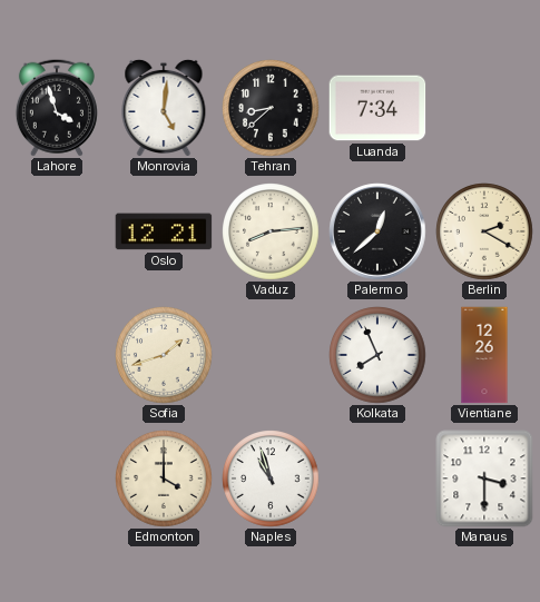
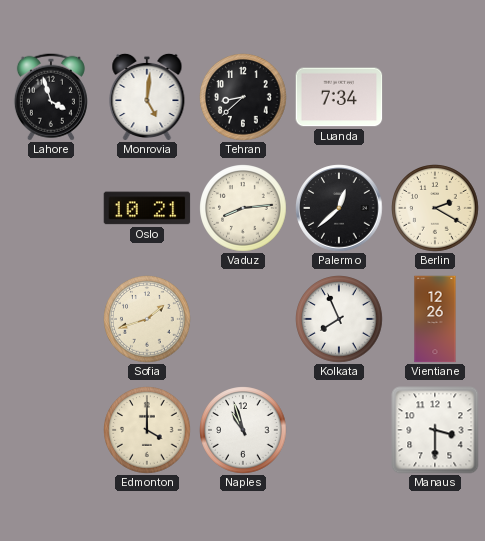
Oslo: 12:21 -> 10:21
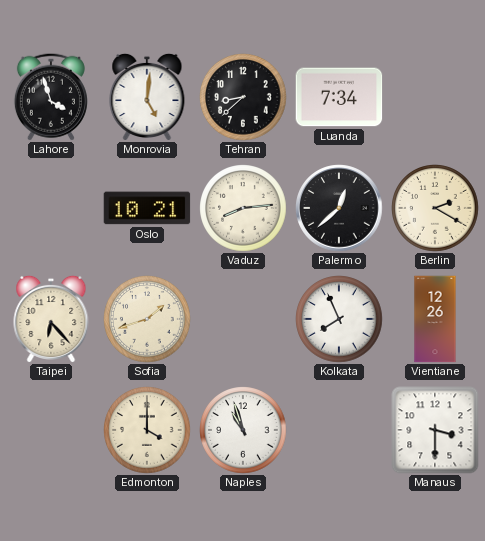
Taipei: none -> 6:23
